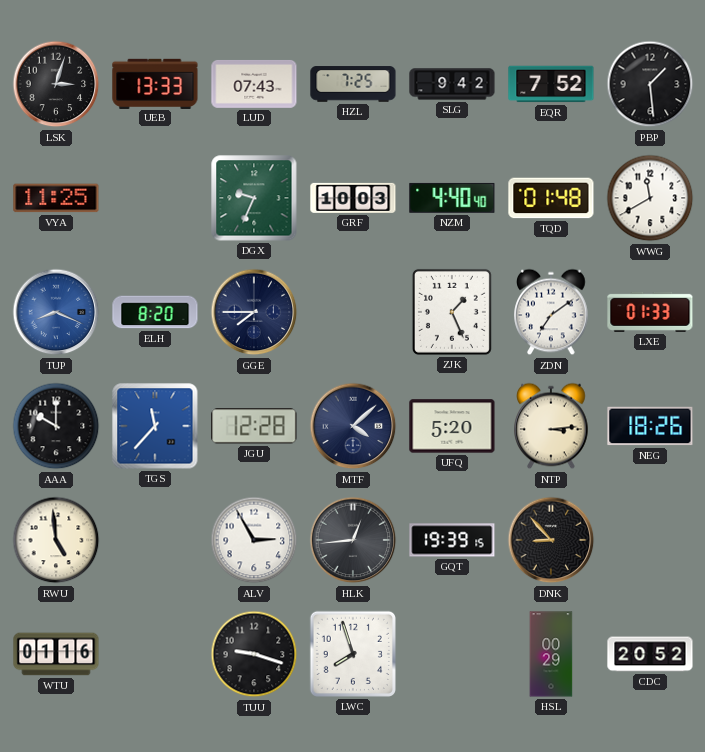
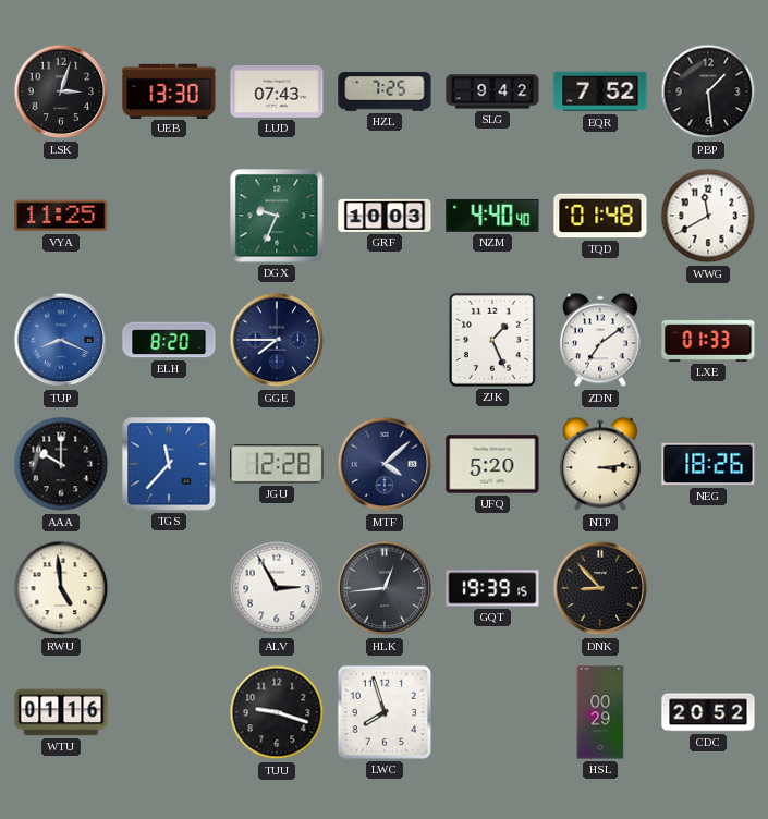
UEB: 13:33 -> 13:30
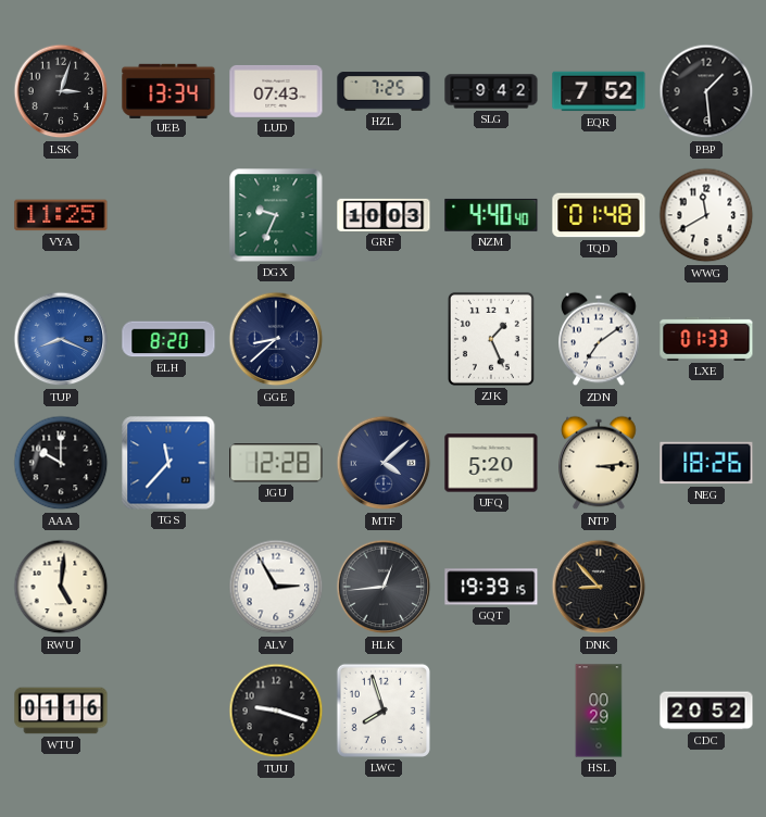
UEB: 13:30 -> 13:34
GGE: 7:45 -> 8:38
RWU: 4:59 -> 5:01
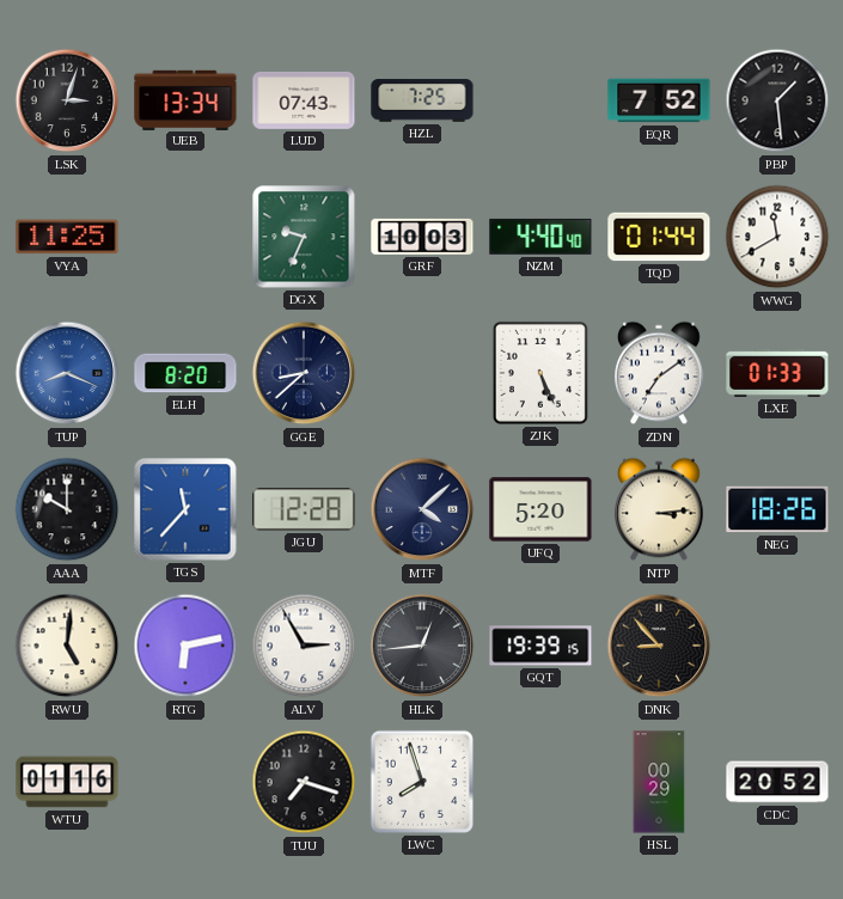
SLG: 9:42 -> none
TQD: 01:48 -> 01:44
ZJK: 1:26 -> 5:26
RTG: none -> 6:13
TUU: 9:18 -> 7:18
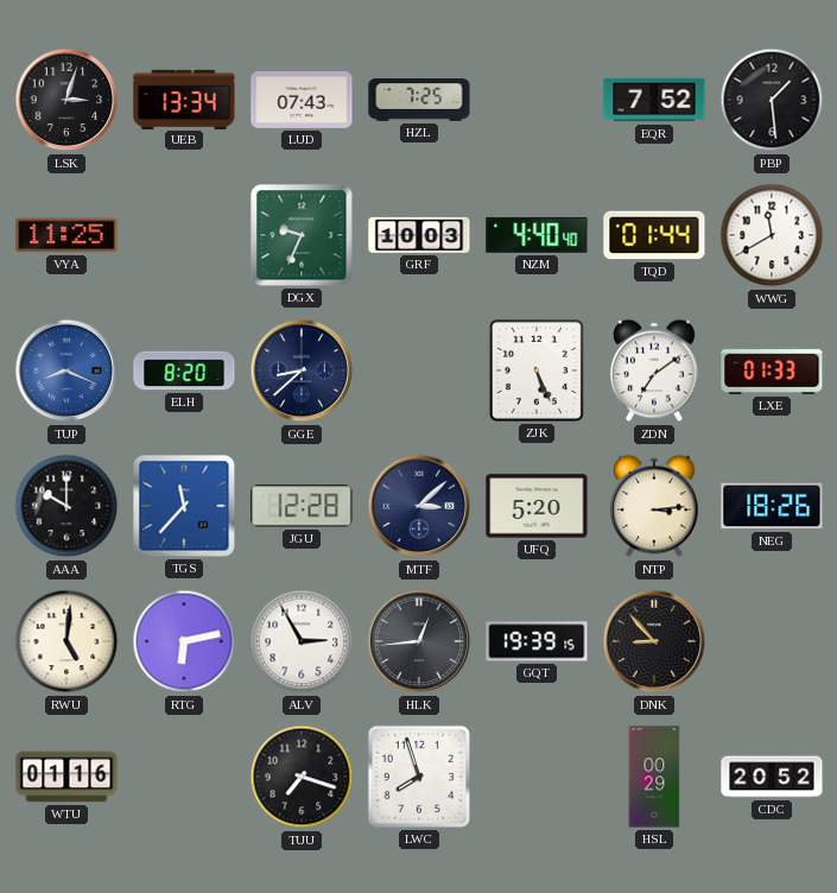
MTF: 4:08 -> 3:08
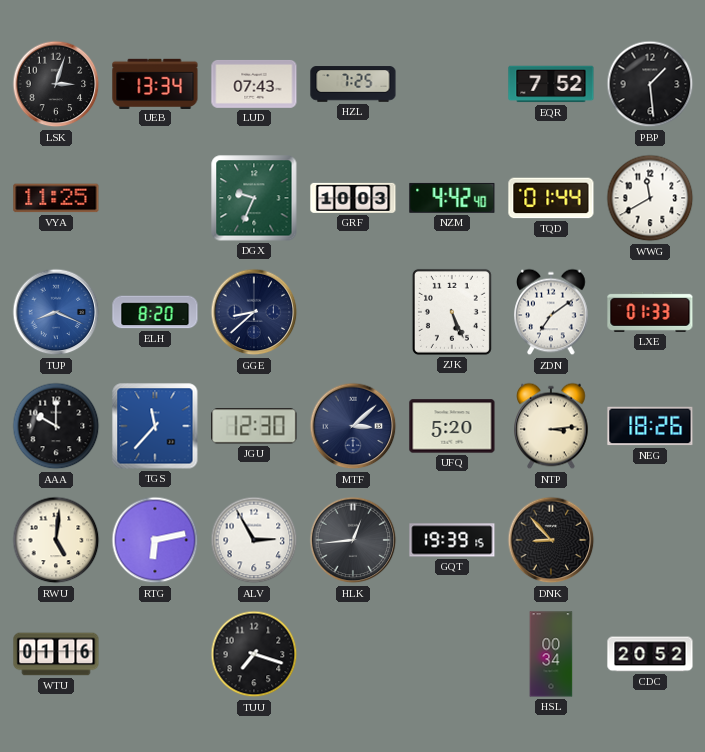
NZM: 4:40 -> 4:42
JGU: 12:28 -> 12:30
LWC: 7:57 -> none
HSL: 00:29 -> 00:34
